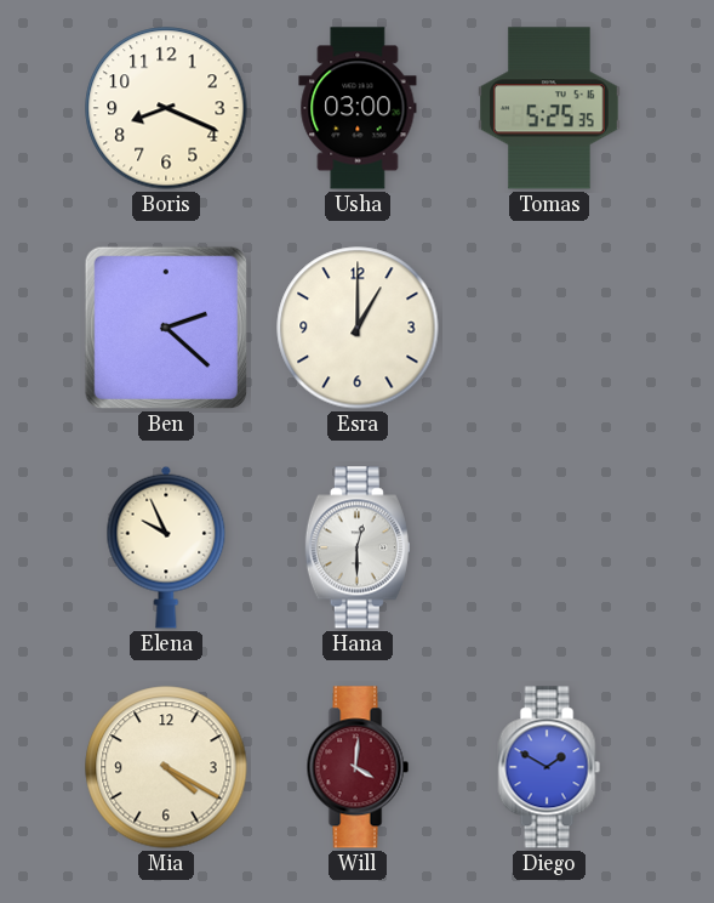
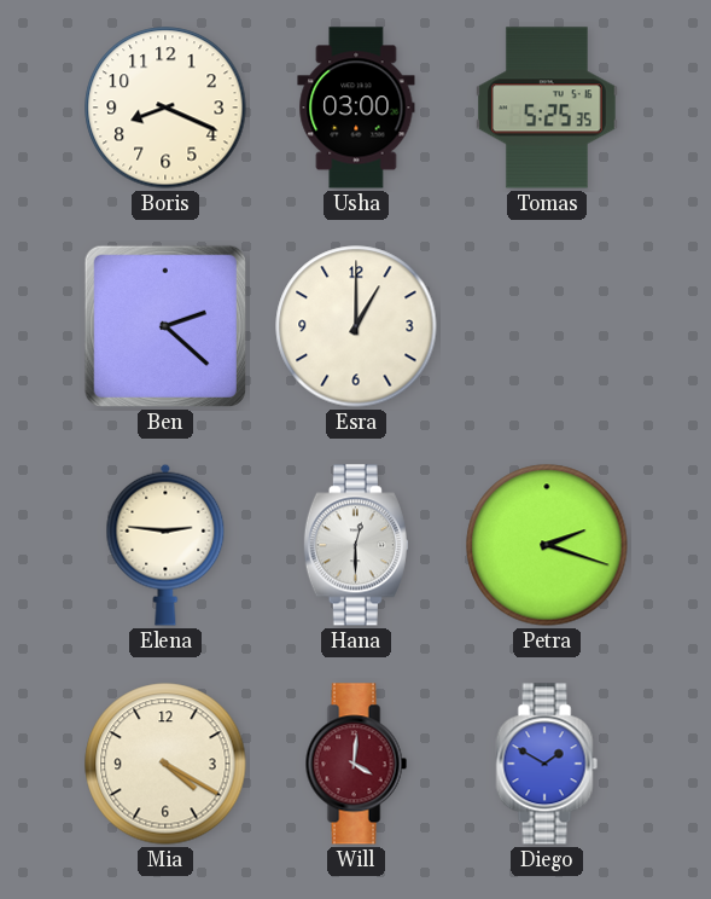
Elena: 9:56 -> 2:46
Petra: none -> 2:18
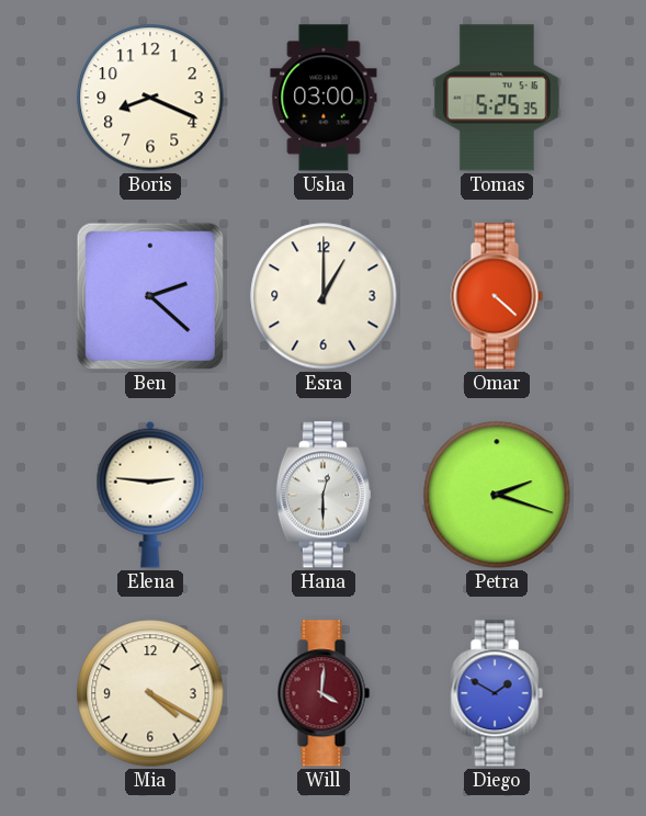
Omar: none -> 4:22
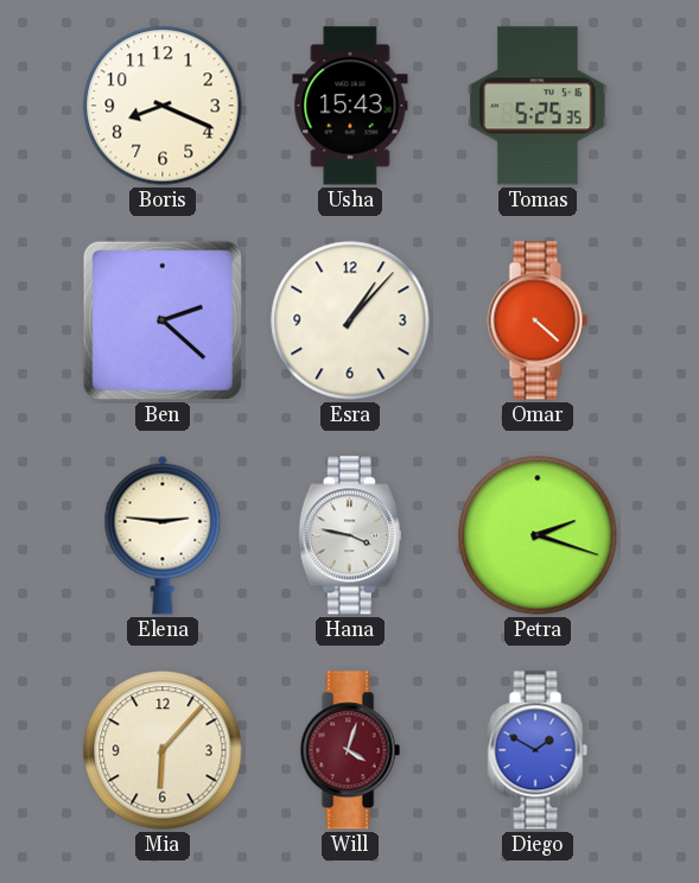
Usha: 03:00 -> 15:43
Esra: 1:00 -> 1:07
Hana: 12:30 -> 3:47
Mia: 4:20 -> 6:07
Will: 4:01 -> 4:03
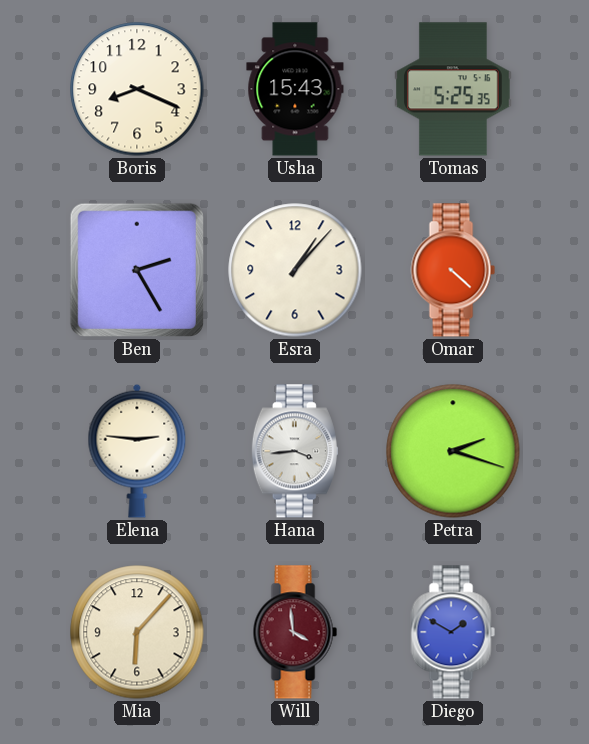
Ben: 2:22 -> 2:25
Hana: 3:47 -> 3:44
Will: 4:03 -> 3:59
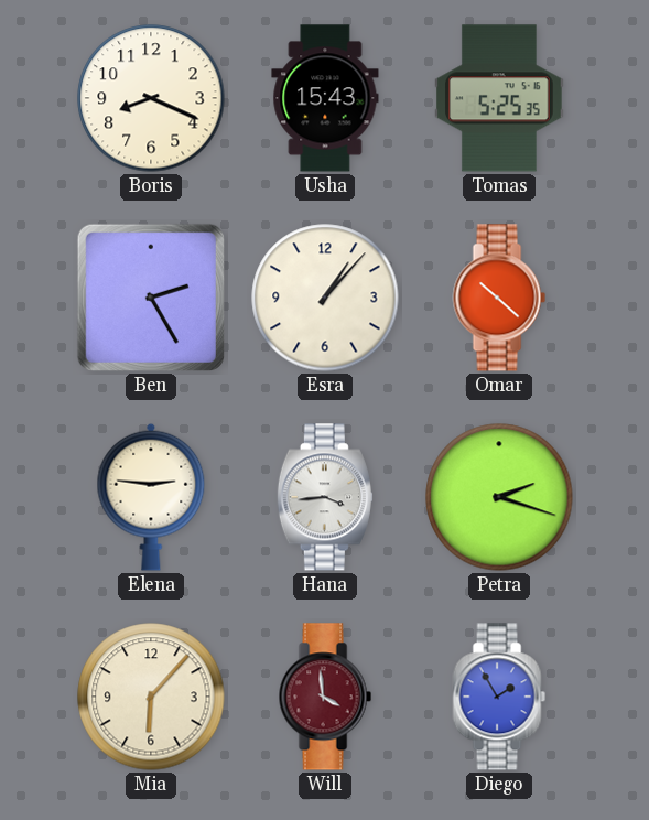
Omar: 4:22 -> 10:22
Diego: 1:50 -> 1:55
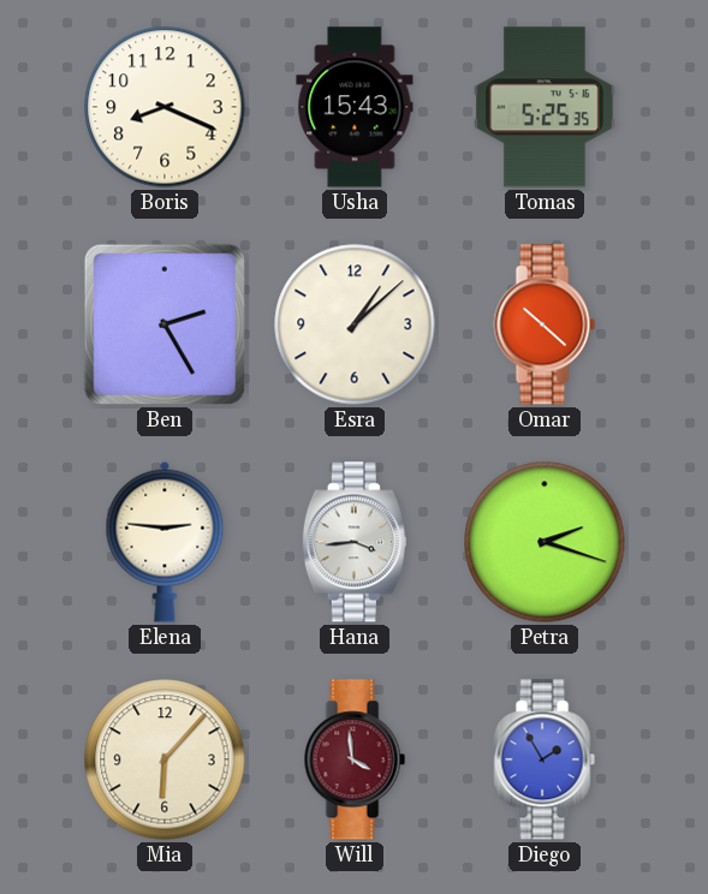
Esra: 1:07 -> 1:08
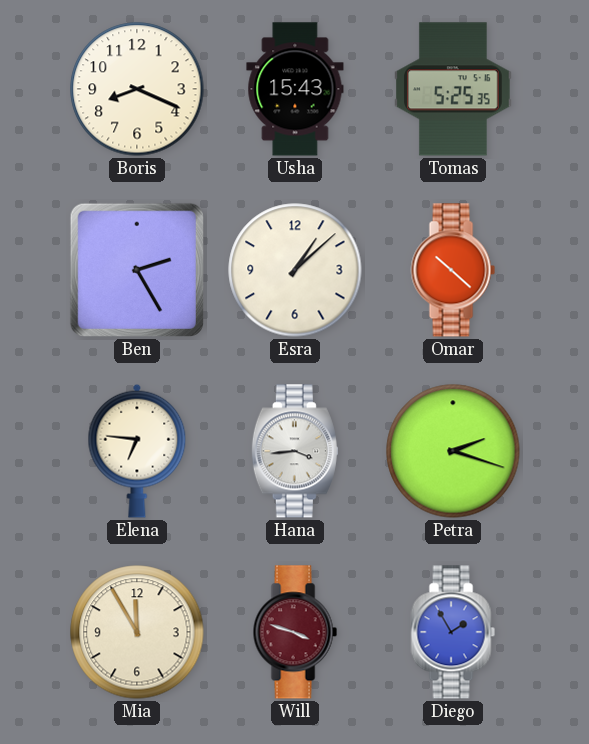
Elena: 2:46 -> 6:46
Mia: 6:07 -> 11:55
Will: 3:59 -> 3:48
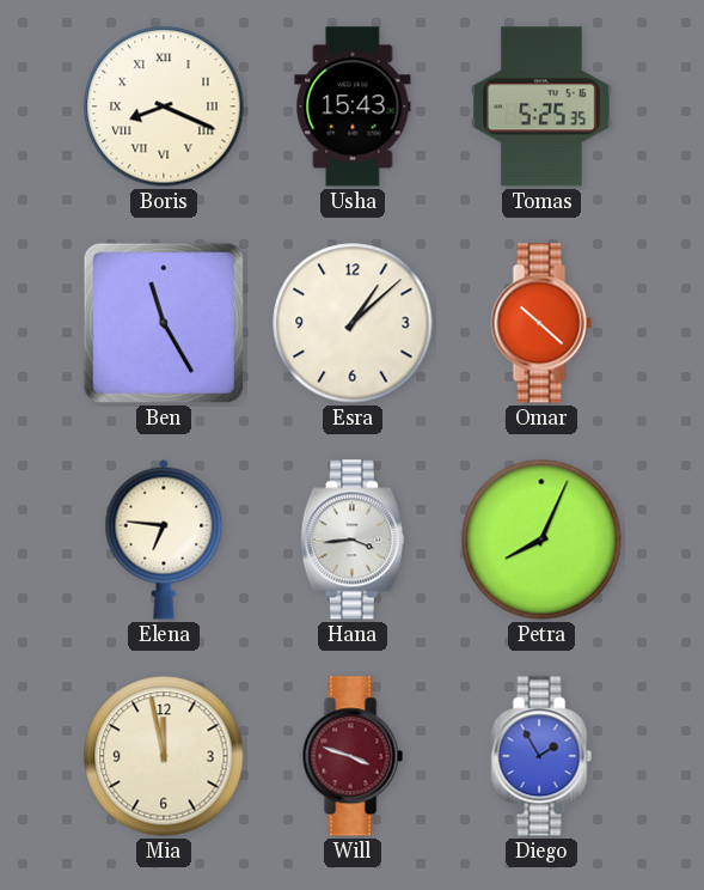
Boris numerals: Arabic -> Roman
Ben: 2:25 -> 11:25
Petra: 2:18 -> 8:04
Mia: 11:55 -> 11:58
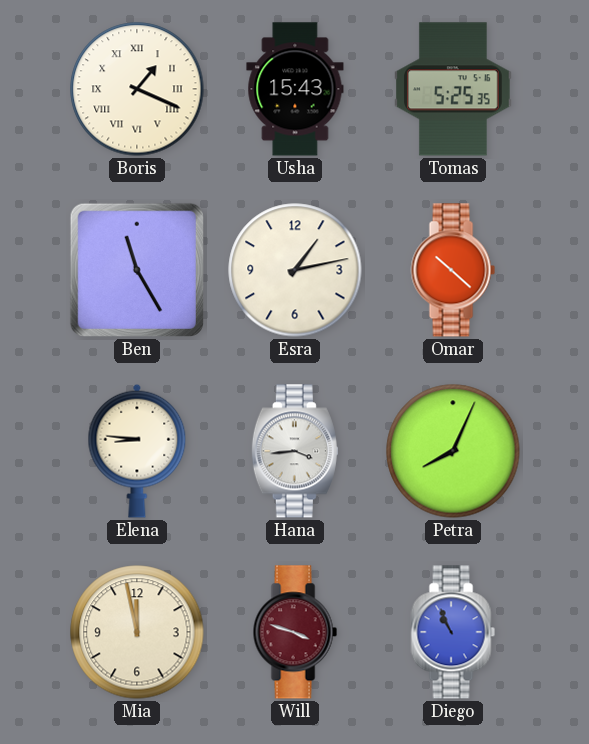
Boris: 8:19 -> 1:19
Esra: 1:08 -> 1:13
Elena: 6:46 -> 8:46
Diego: 1:55 -> 10:56
